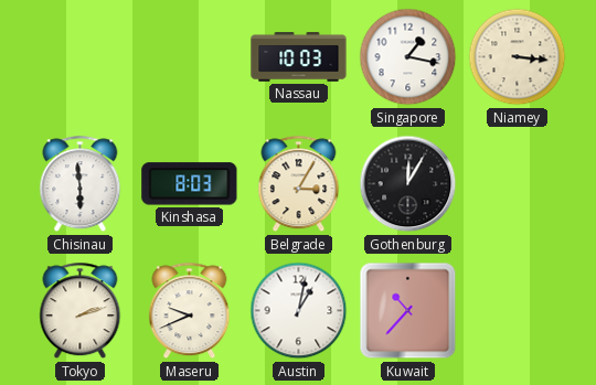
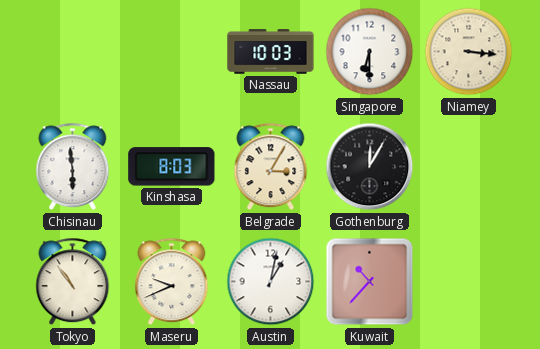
Singapore: 1:17 -> 6:30
Tokyo: 2:12 -> 10:54
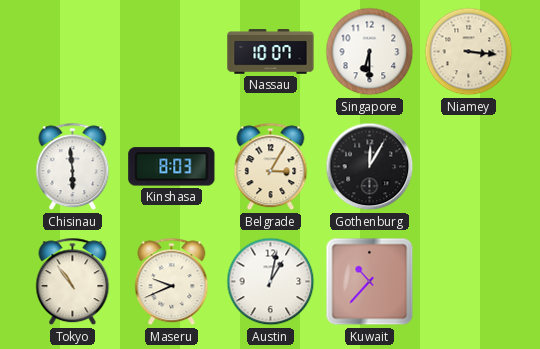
Nassau: 10:03 -> 10:07
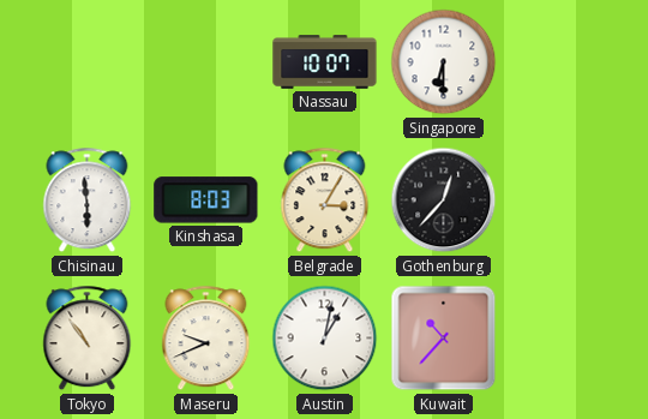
Niamey: 3:16 -> none
Gothenburg: 12:05 -> 12:37
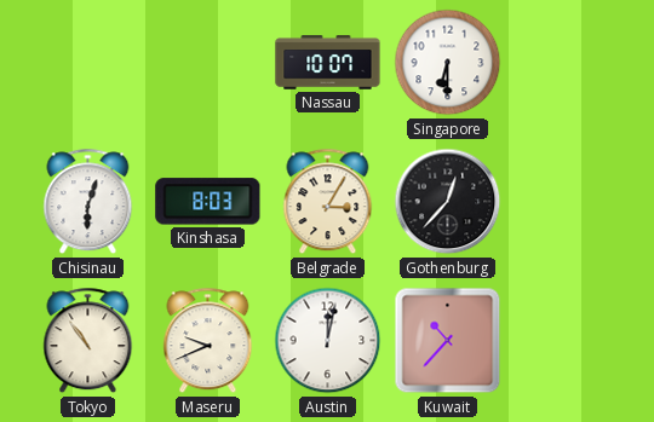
Chisinau: 5:59 -> 6:03
Austin: 1:02 -> 12:02
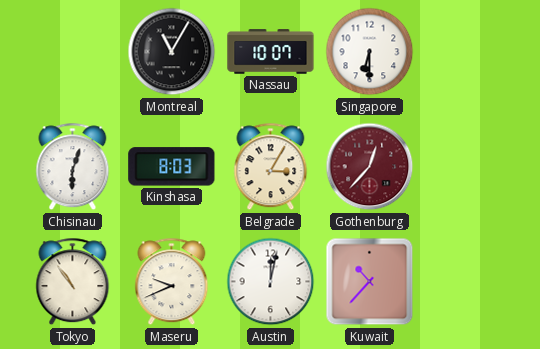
Montreal: none -> 11:05
Gothenburg dial: black -> burgundy
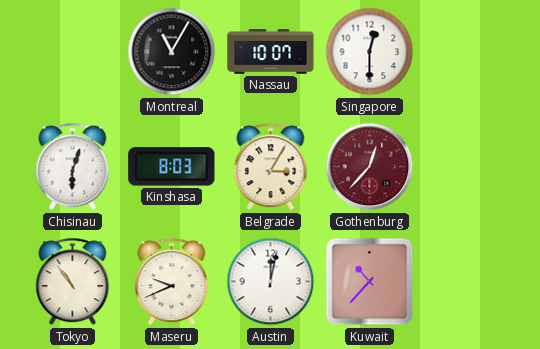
Singapore: 6:30 -> 12:30
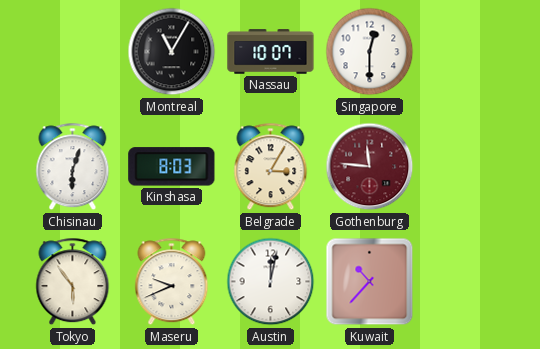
Gothenburg: 12:37 -> 11:46
Tokyo: 10:54 -> 5:54
